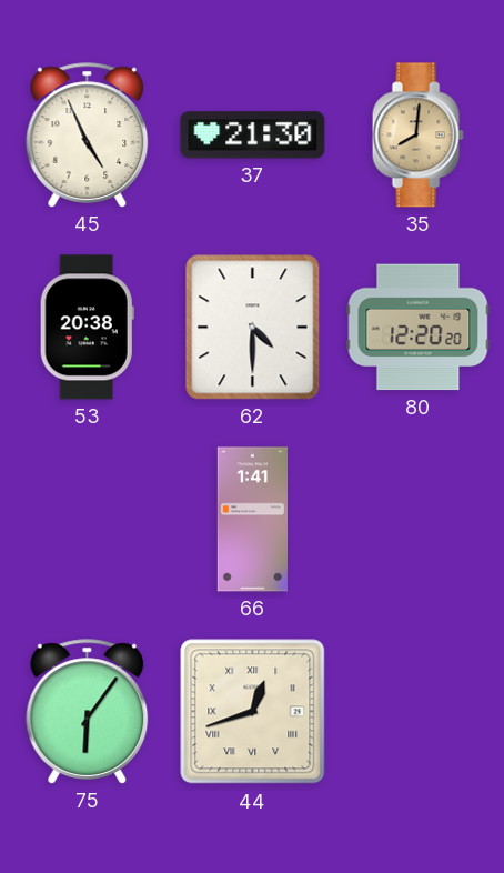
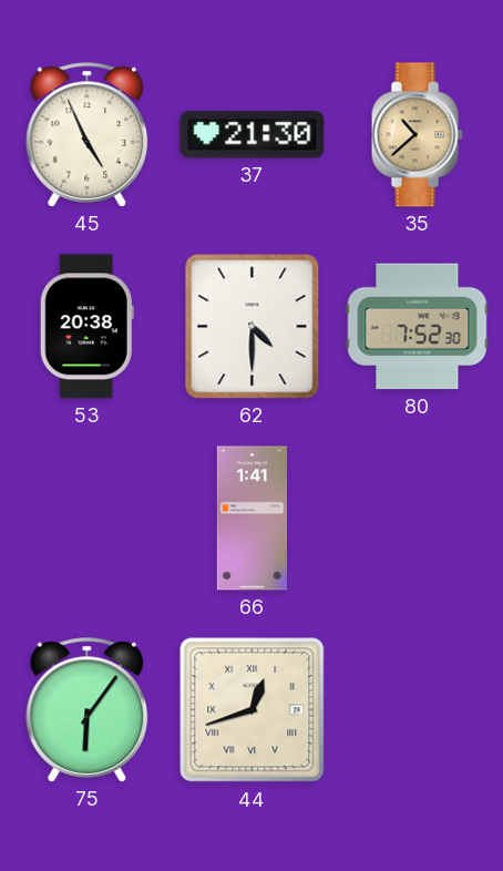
35: 8:01 -> 10:38
80: 12:20 -> 7:52
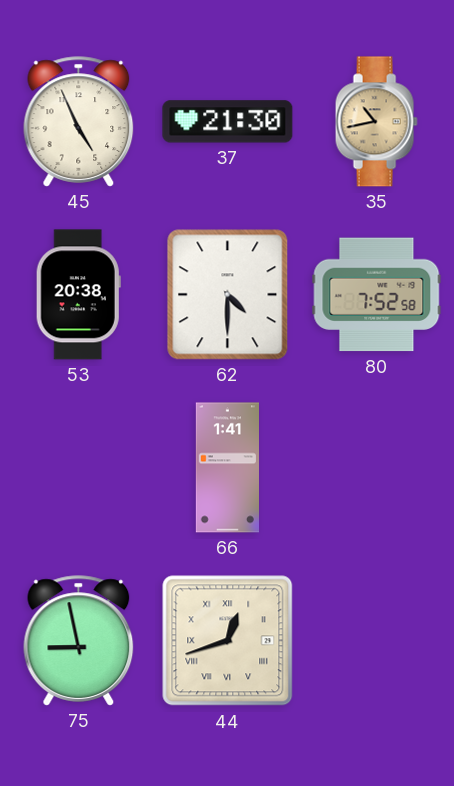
35: 10:38 -> 10:43
80: 7:52:30 -> 7:52:58
75: 6:06 -> 8:58
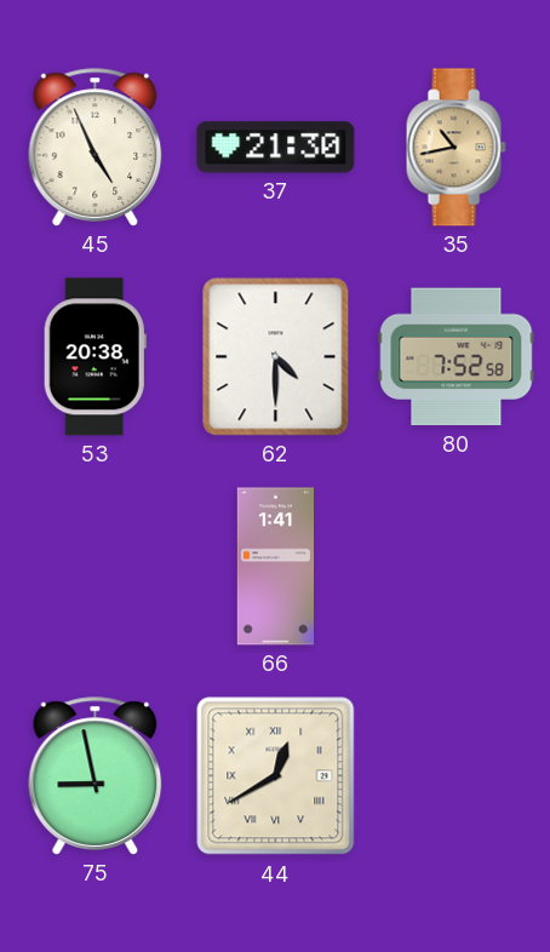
44: 12:42 -> 12:40
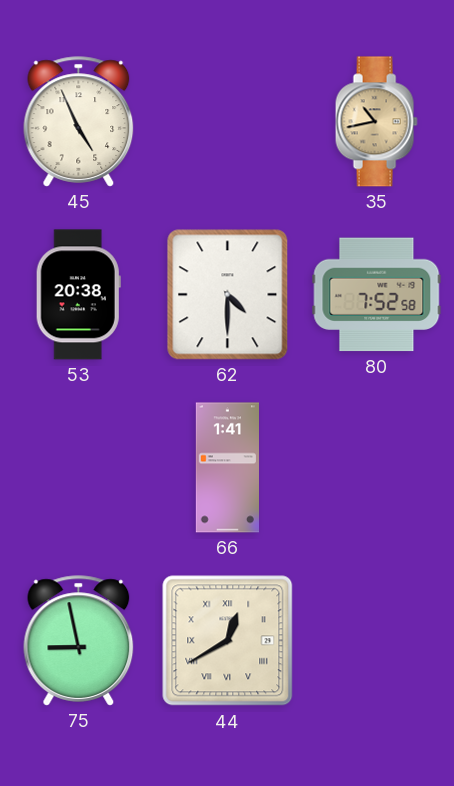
37: 21:30 -> none
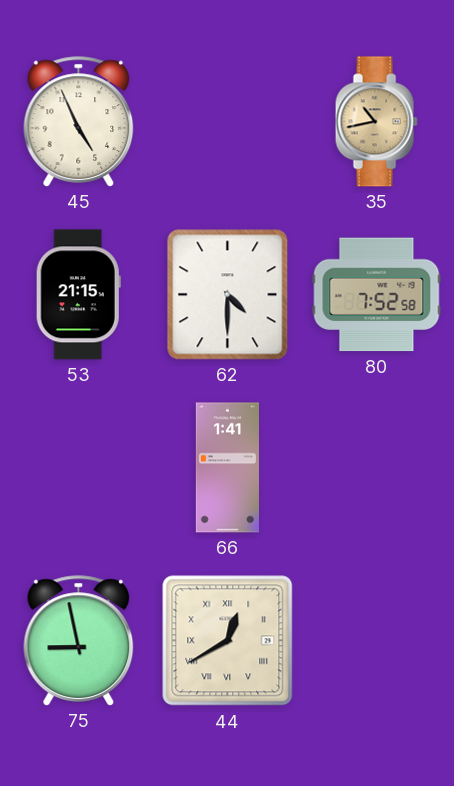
53: 20:38 -> 21:15
